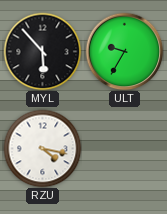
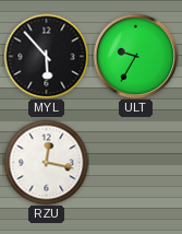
RZU: 4:17 -> 12:17
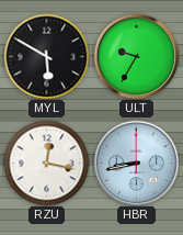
MYL: 5:53 -> 5:50
HBR: none -> 8:43
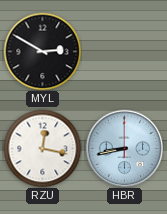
MYL: 5:50 -> 2:50
ULT: 9:35 -> none
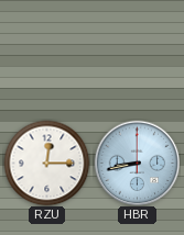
MYL: 2:50 -> none
RZU: 12:17 -> 12:15
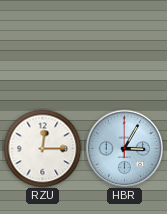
HBR: 8:43 -> 3:05
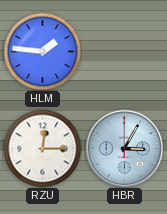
HLM: none -> 1:46
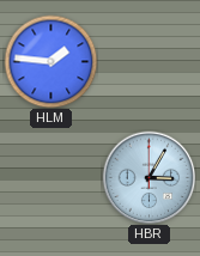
RZU: 12:15 -> none
